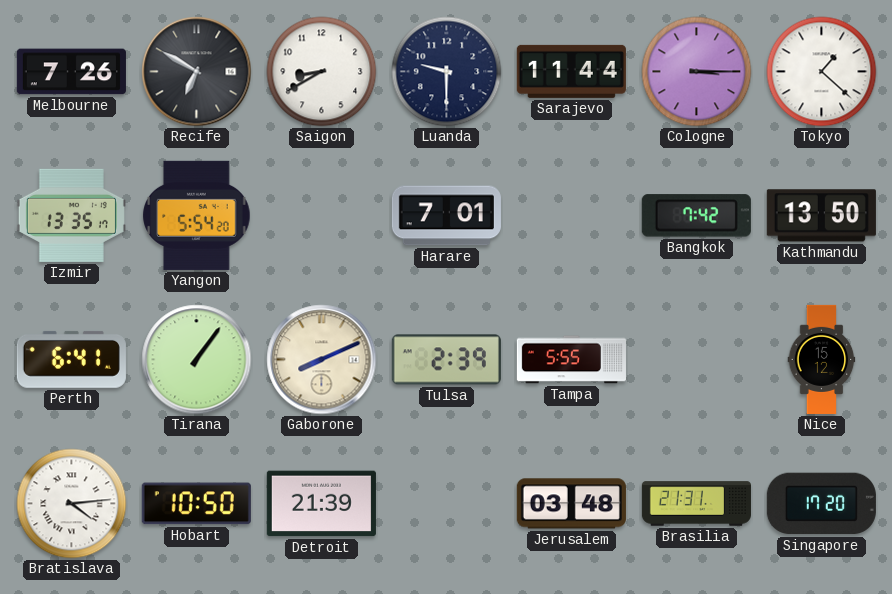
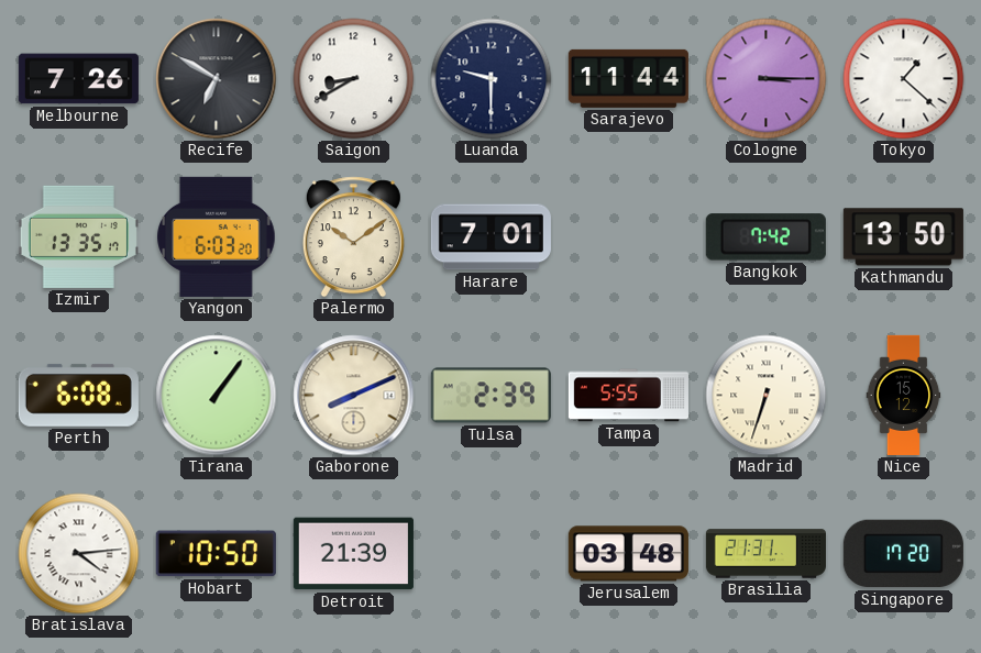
Yangon: 5:54 -> 6:03
Palermo: none -> 10:09
Perth: 6:41 -> 6:08
Madrid: none -> 6:33
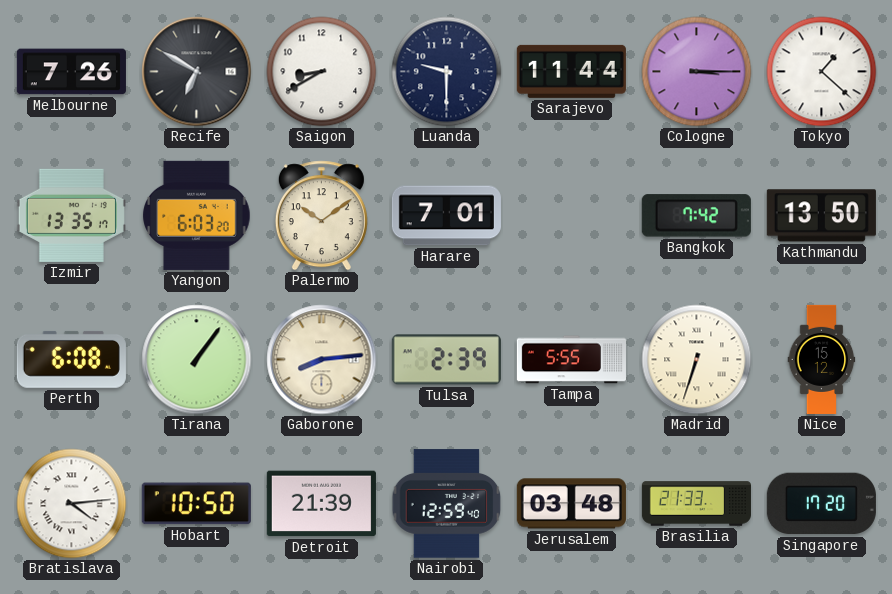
Gaborone: 8:11 -> 8:14
Nairobi: none -> 12:59
Brasilia: 21:31 -> 21:33
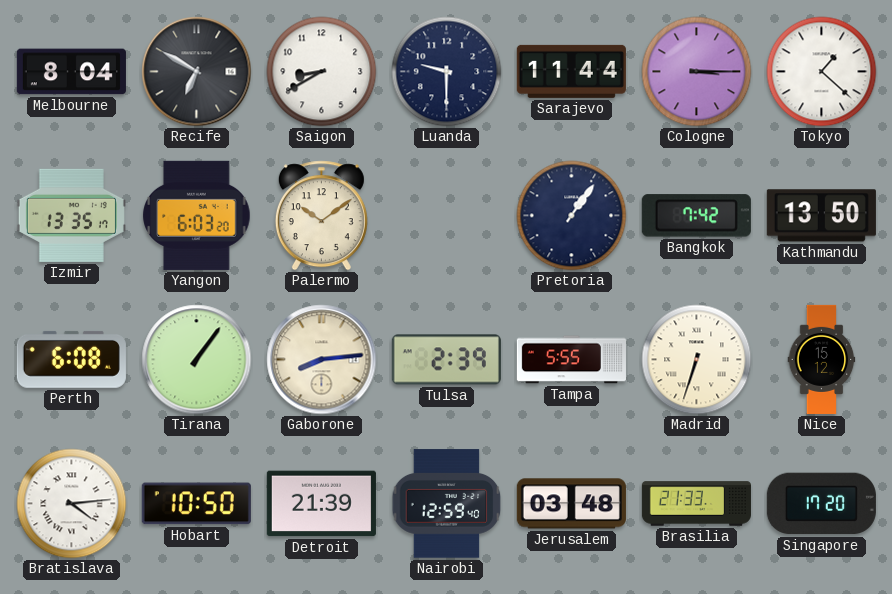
Melbourne: 7:26 -> 8:04
Harare: 7:01 -> none
Pretoria: none -> 1:06
